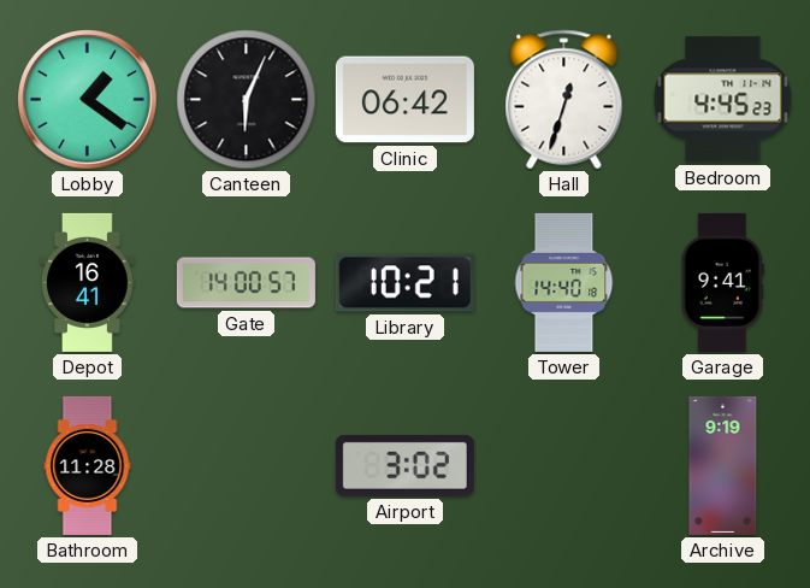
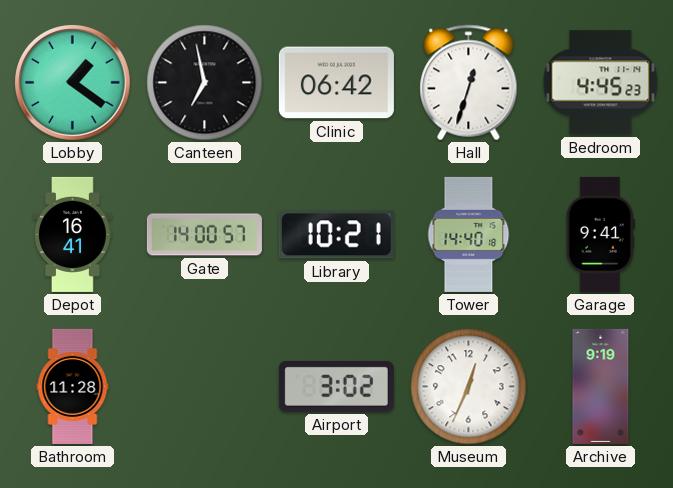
Canteen: 6:04 -> 6:58
Museum: none -> 12:34
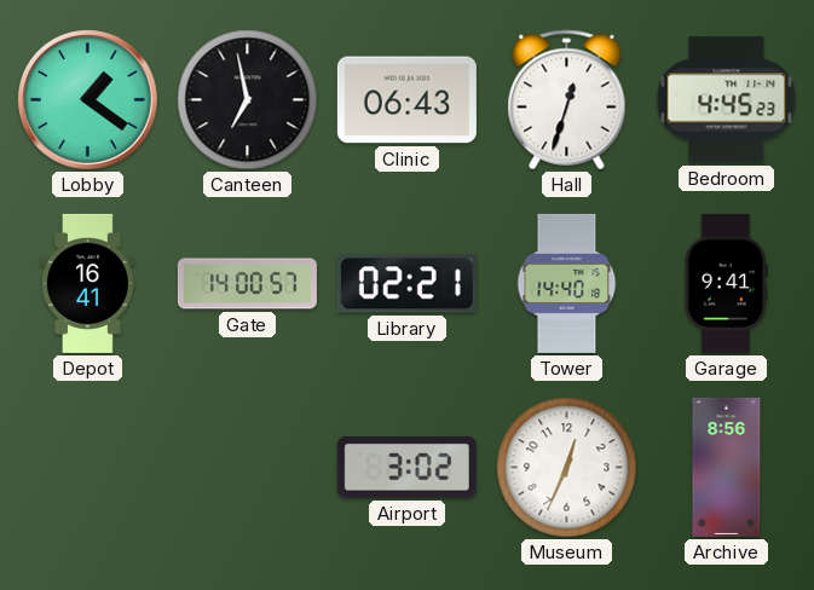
Clinic: 06:42 -> 06:43
Library: 10:21 -> 02:21
Bathroom: 11:28 -> none
Archive: 9:19 -> 8:56
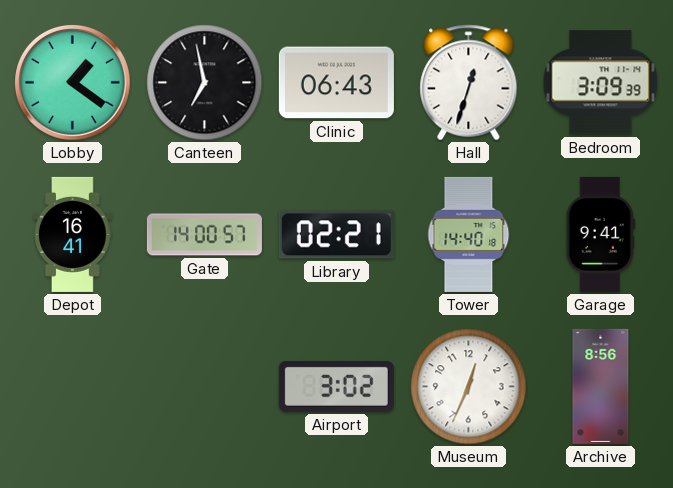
Bedroom: 4:45 -> 3:09
